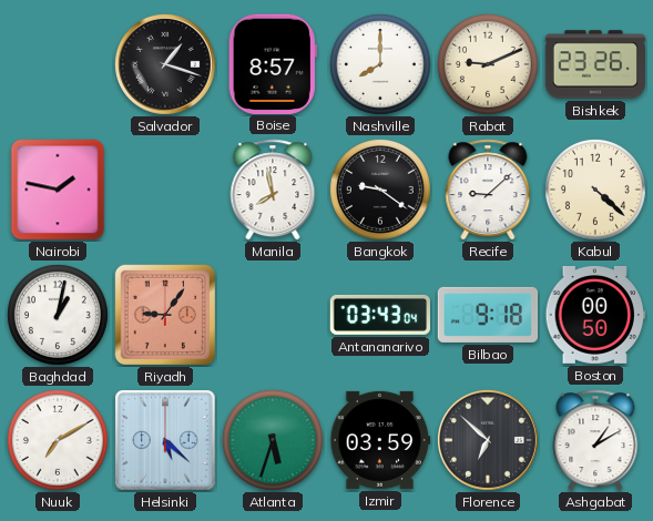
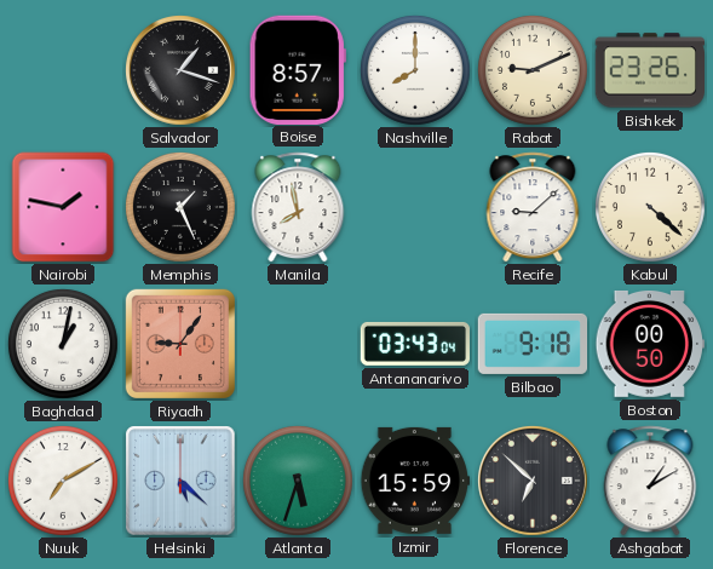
Memphis: none -> 1:26
Bangkok: 9:21 -> none
Izmir: 03:59 -> 15:59
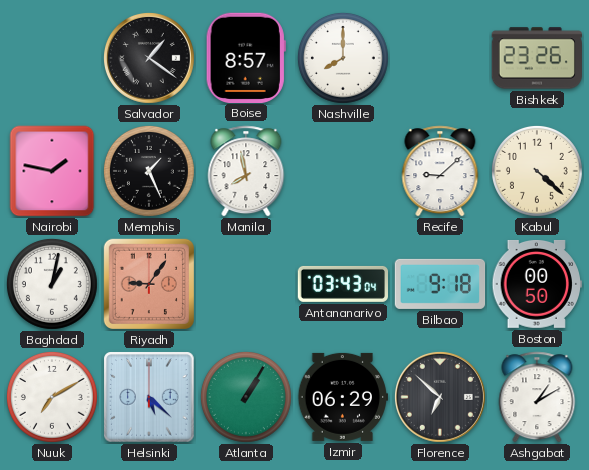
Salvador: 1:18 -> 1:21
Rabat: 9:11 -> none
Atlanta: 5:33 -> 1:05
Izmir: 15:59 -> 06:29
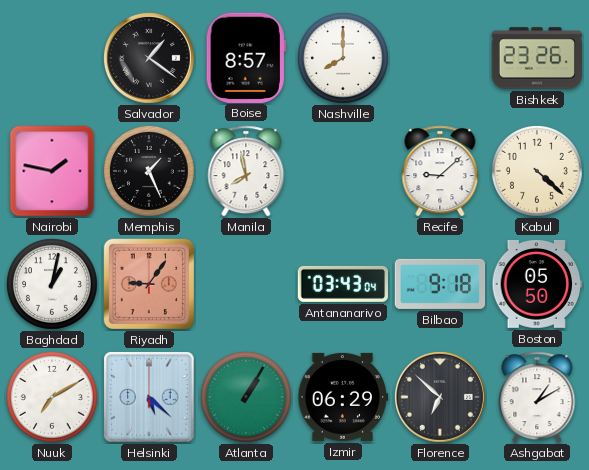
Boston: 00:50 -> 05:50
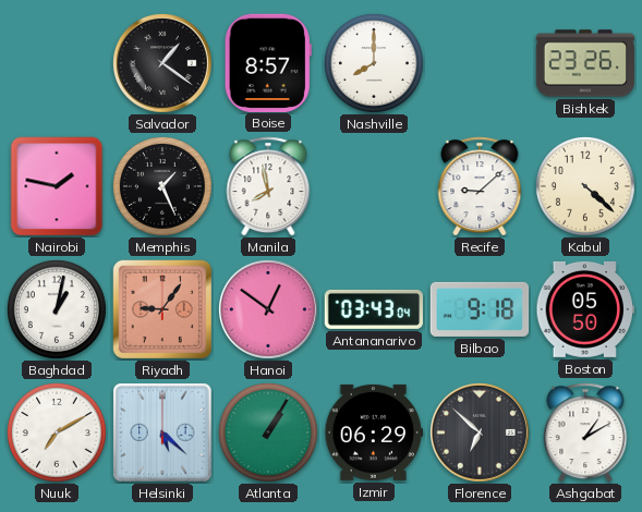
Hanoi: none -> 12:51
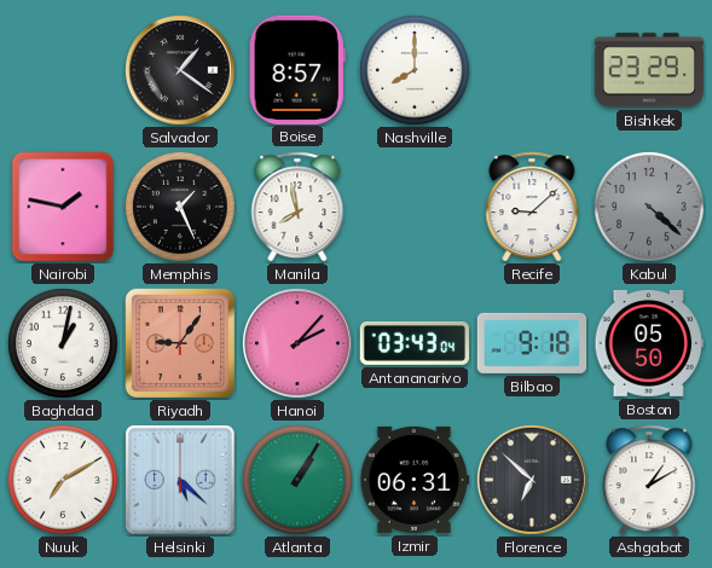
Bishkek: 23:26 -> 23:29
Kabul dial: cream -> grey
Hanoi: 12:51 -> 2:07
Izmir: 06:29 -> 06:31
